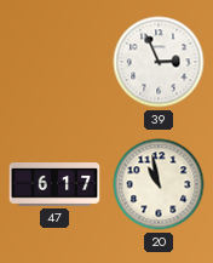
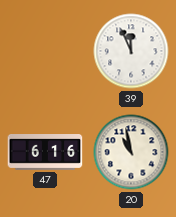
39: 2:56 -> 11:56
47: 6:17 -> 6:16
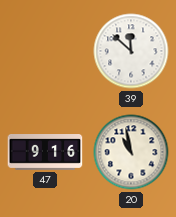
39: 11:56 -> 11:52
47: 6:16 -> 9:16
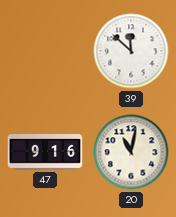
20: 10:58 -> 11:02
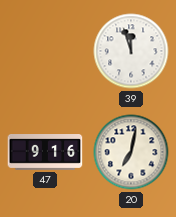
39: 11:52 -> 11:57
20: 11:02 -> 7:02
